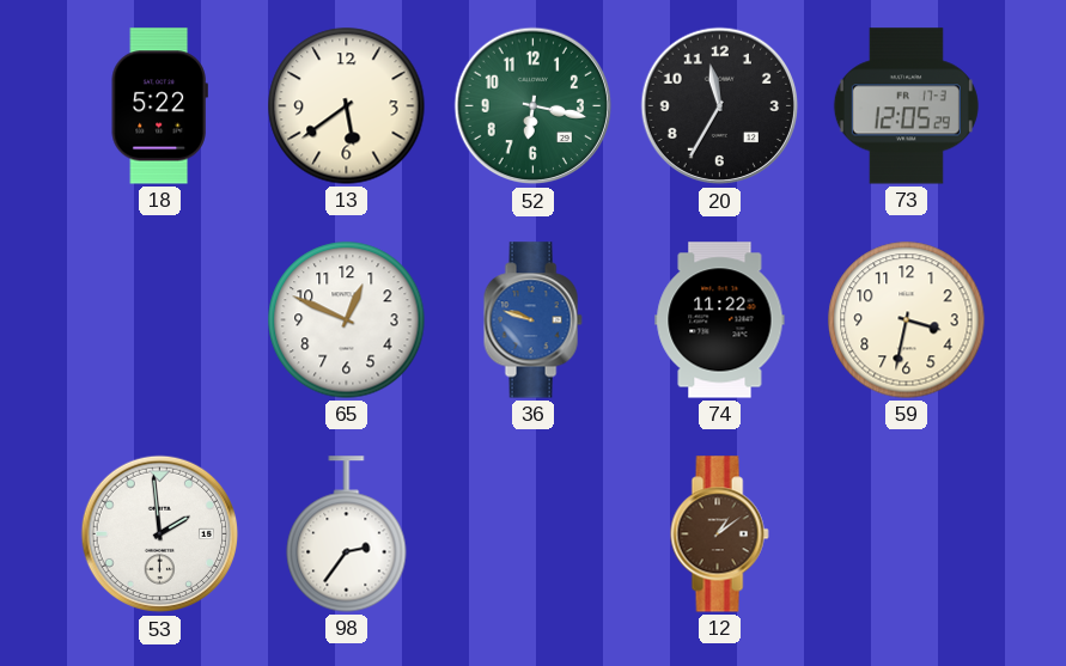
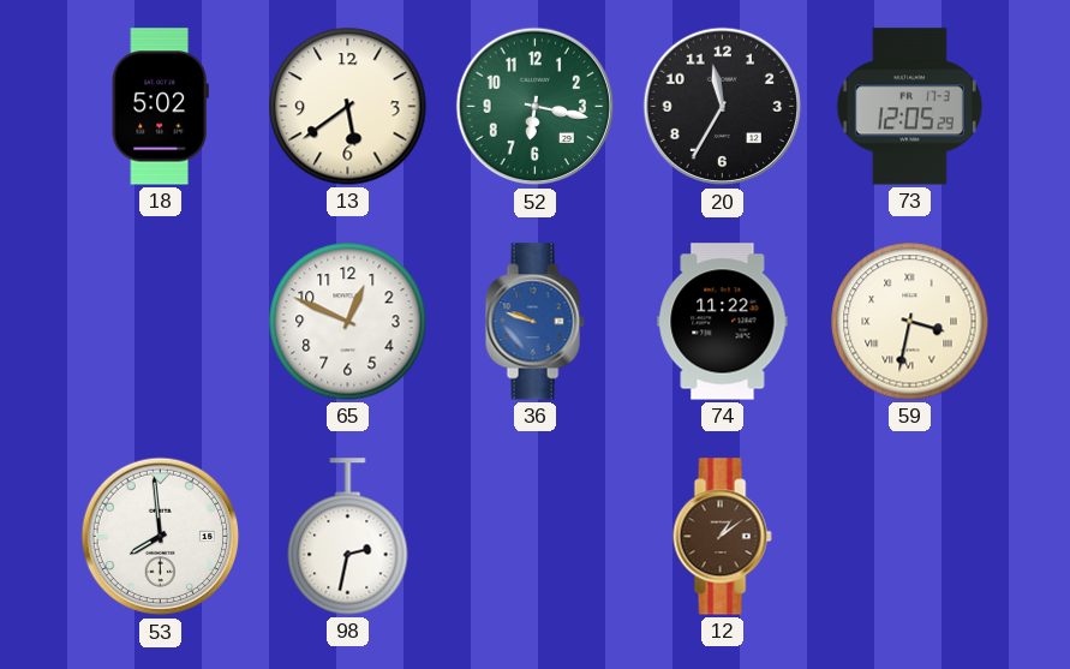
18: 5:22 -> 5:02
59 numerals: Arabic -> Roman
53: 1:59 -> 7:59
98: 2:36 -> 2:32
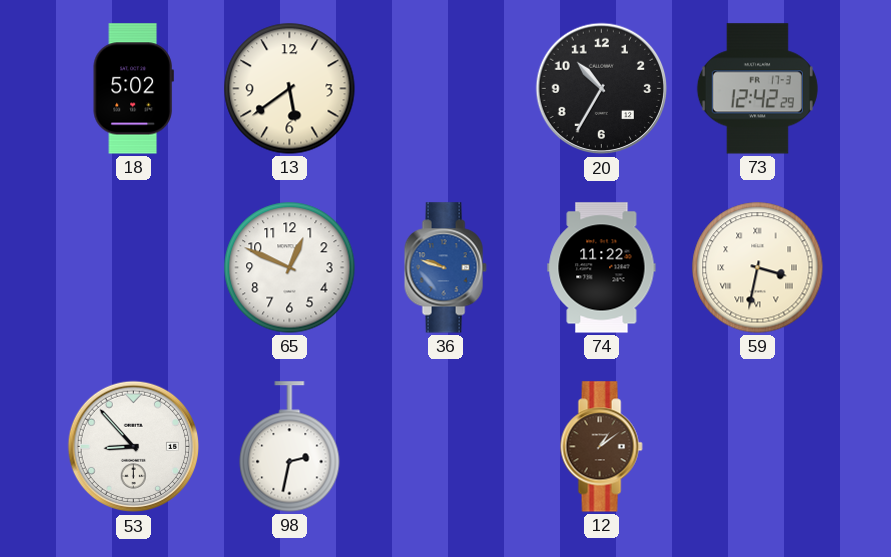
52: 6:17 -> none
20: 11:35 -> 10:35
73: 12:05 -> 12:42
53: 7:59 -> 8:53
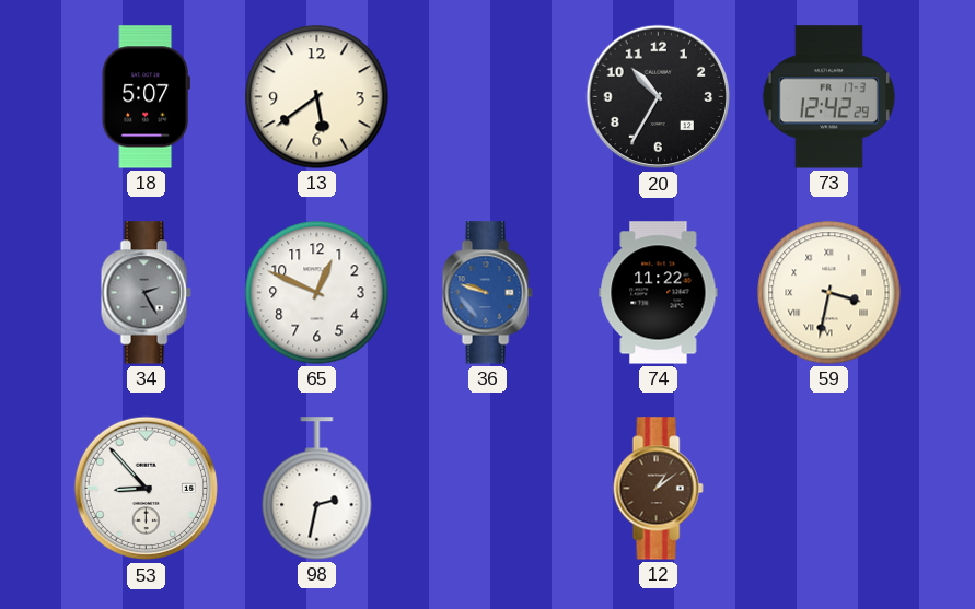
18: 5:02 -> 5:07
34: none -> 2:25
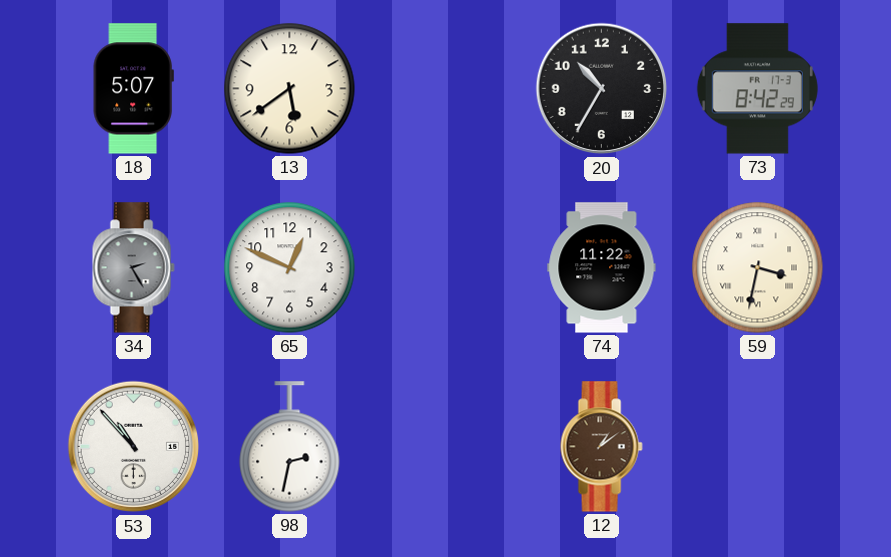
73: 12:42 -> 8:42
36: 9:48 -> none
53: 8:53 -> 10:53
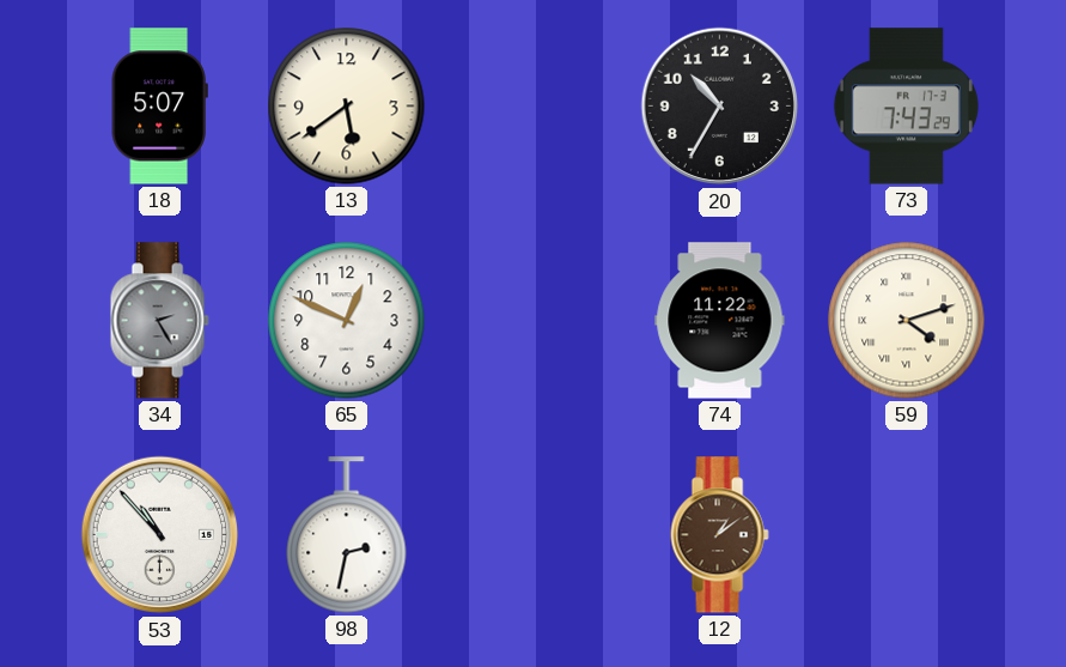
73: 8:42 -> 7:43
59: 3:32 -> 4:12
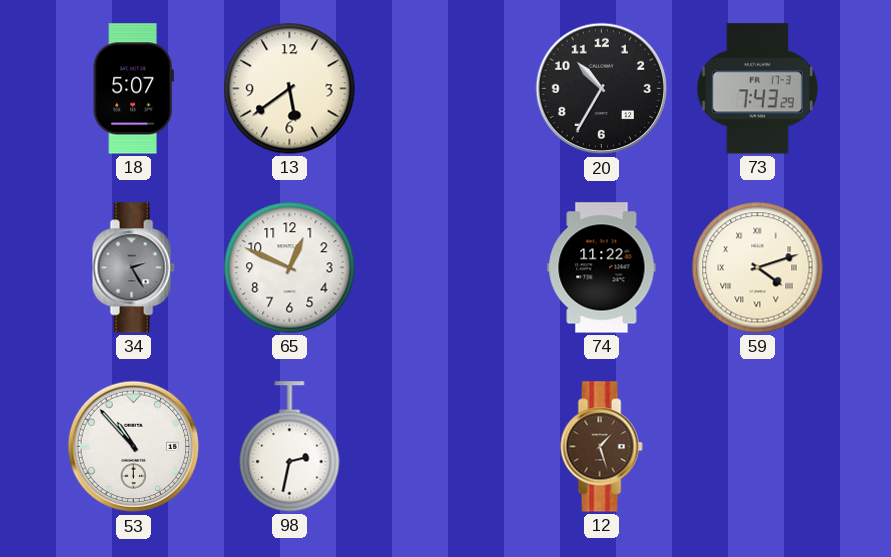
12: 1:09 -> 1:27
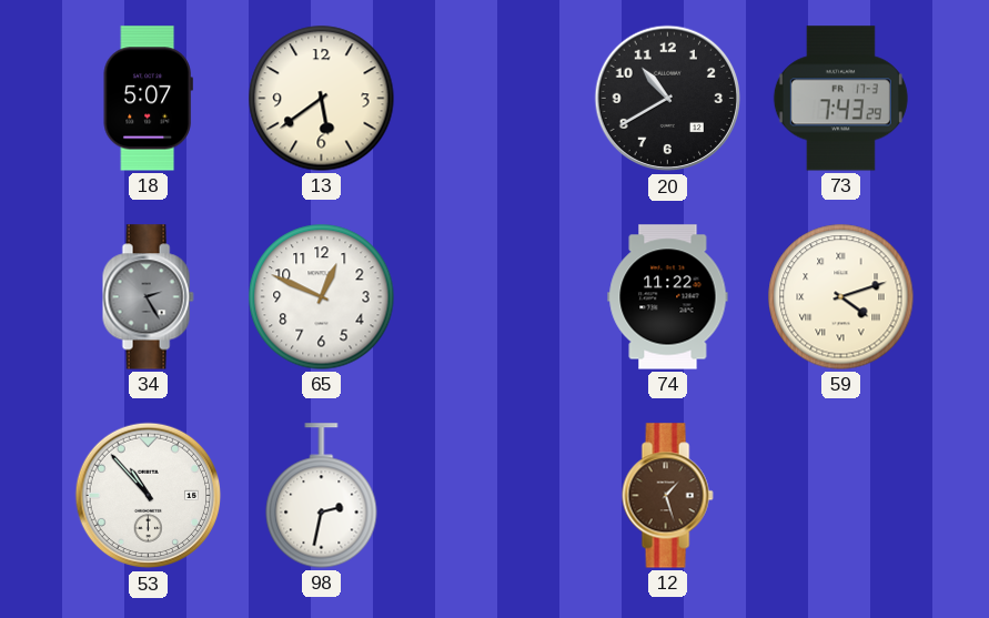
20: 10:35 -> 10:40
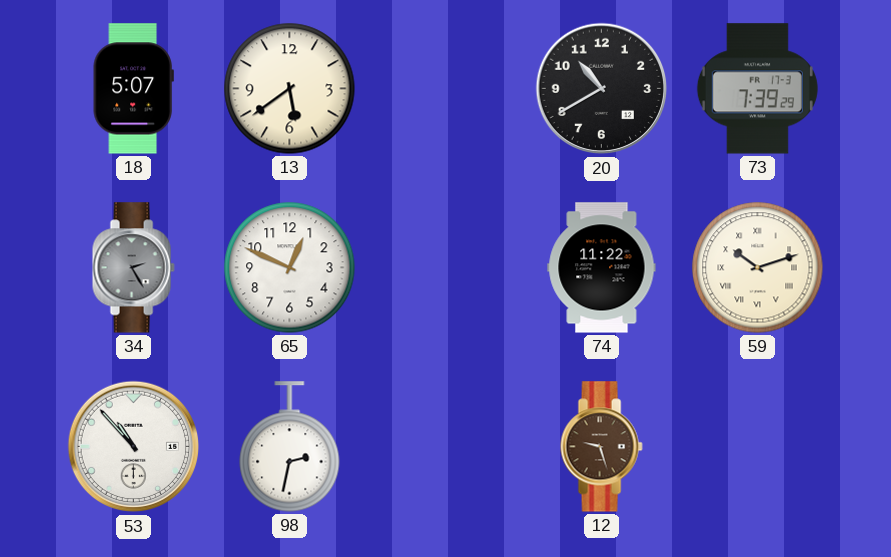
73: 7:43 -> 7:39
59: 4:12 -> 10:12
12: 1:27 -> 9:27
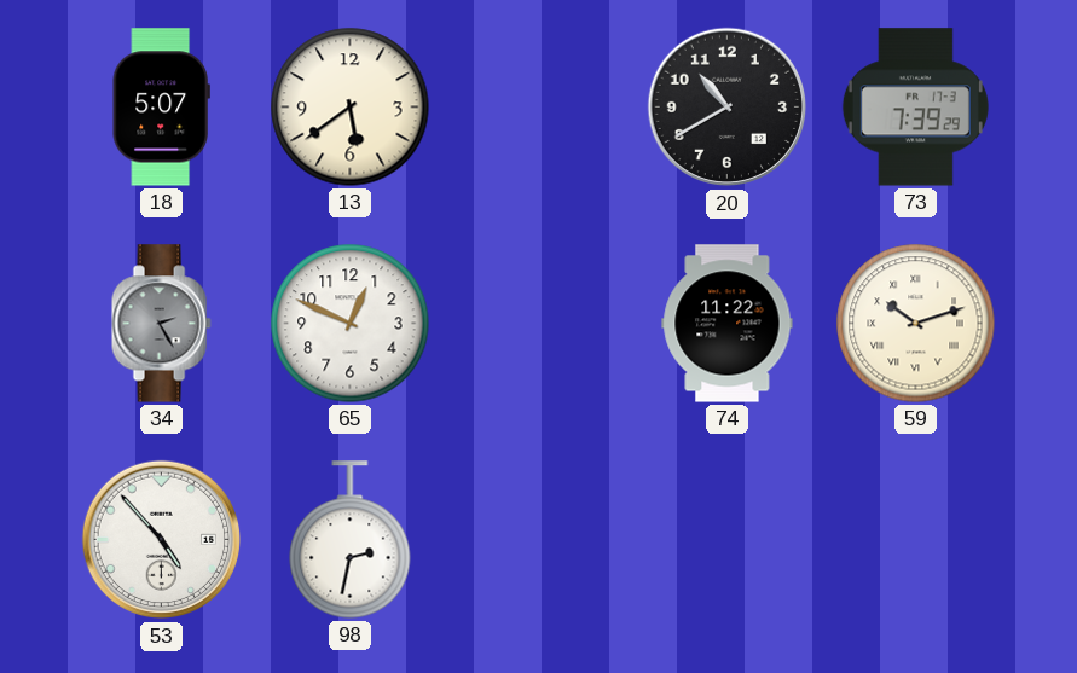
53: 10:53 -> 4:53
12: 9:27 -> none
